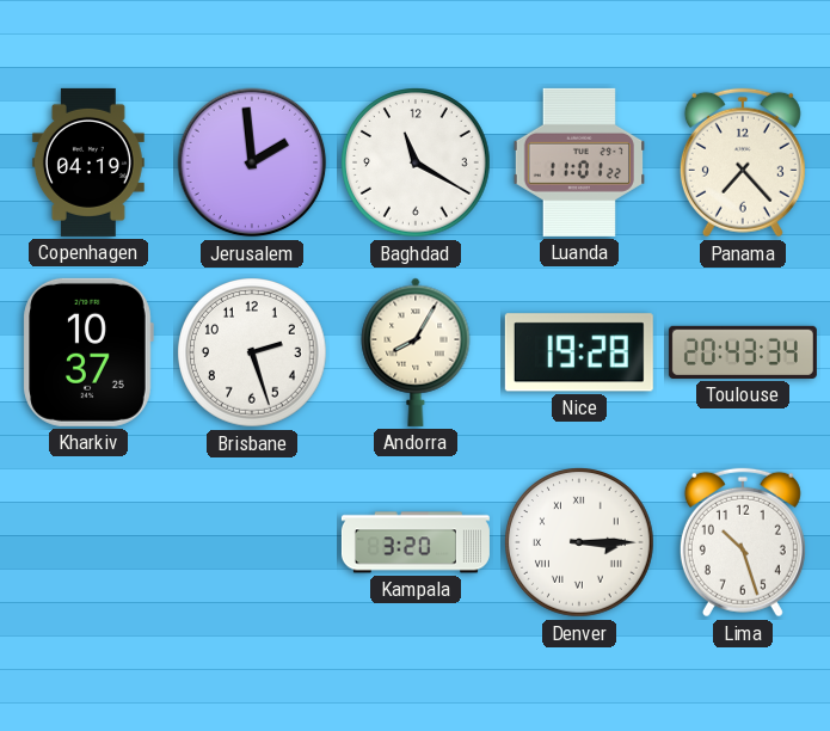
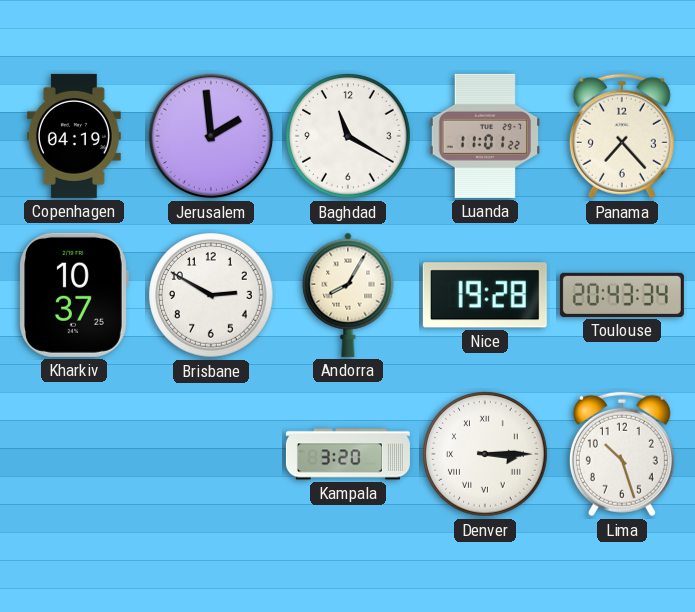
Brisbane: 2:27 -> 2:50
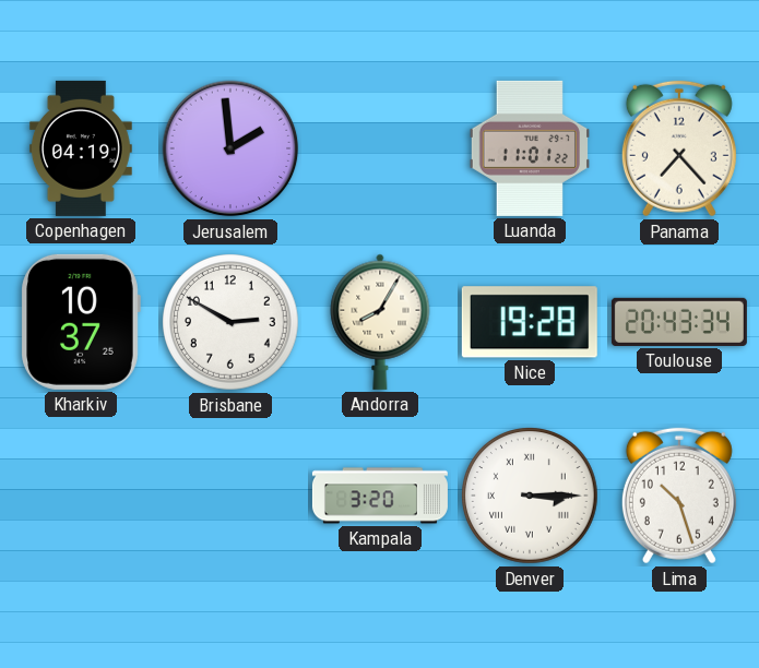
Baghdad: 11:20 -> none
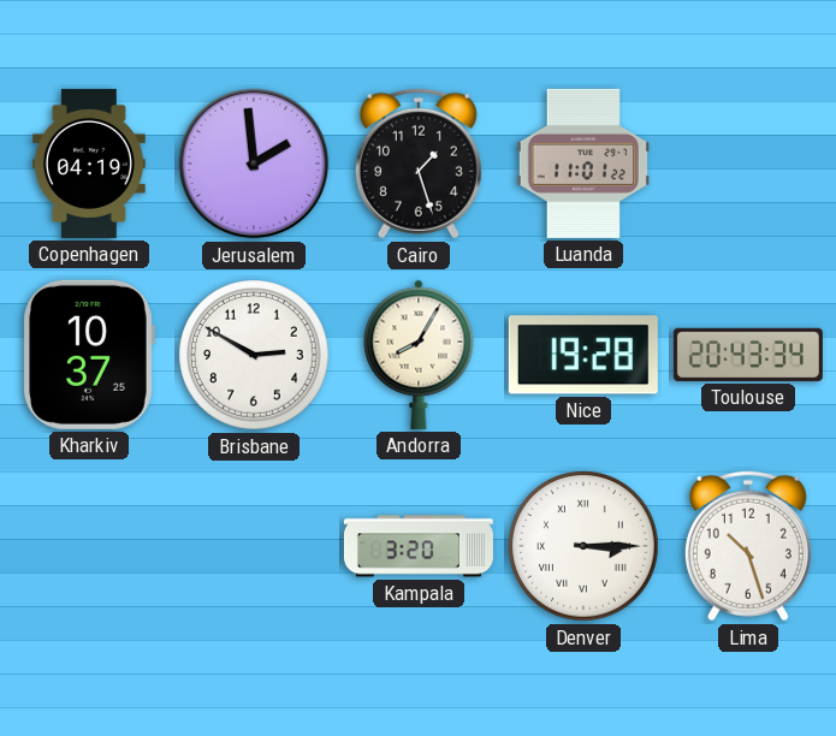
Cairo: none -> 1:27
Panama: 7:23 -> none
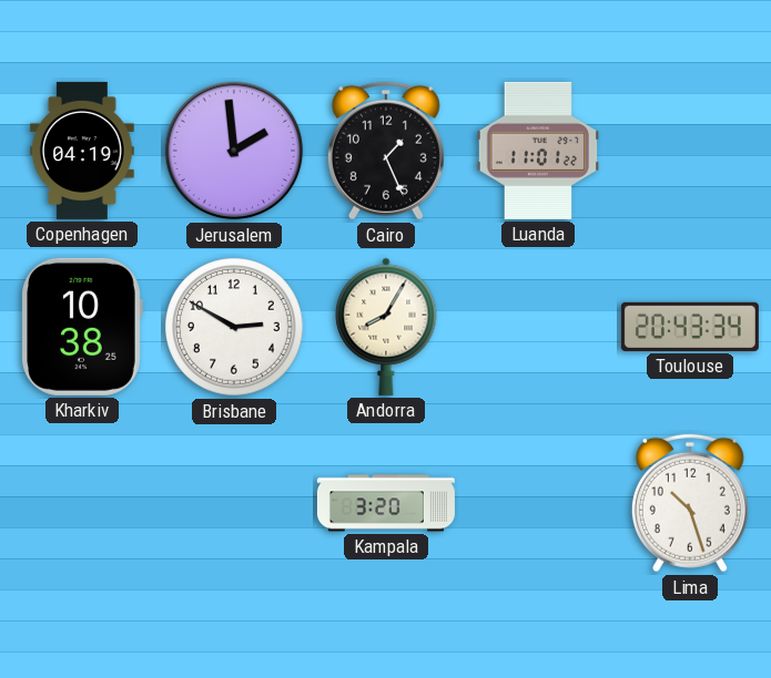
Cairo: 1:27 -> 1:26
Kharkiv: 10:37 -> 10:38
Nice: 19:28 -> none
Denver: 3:15 -> none
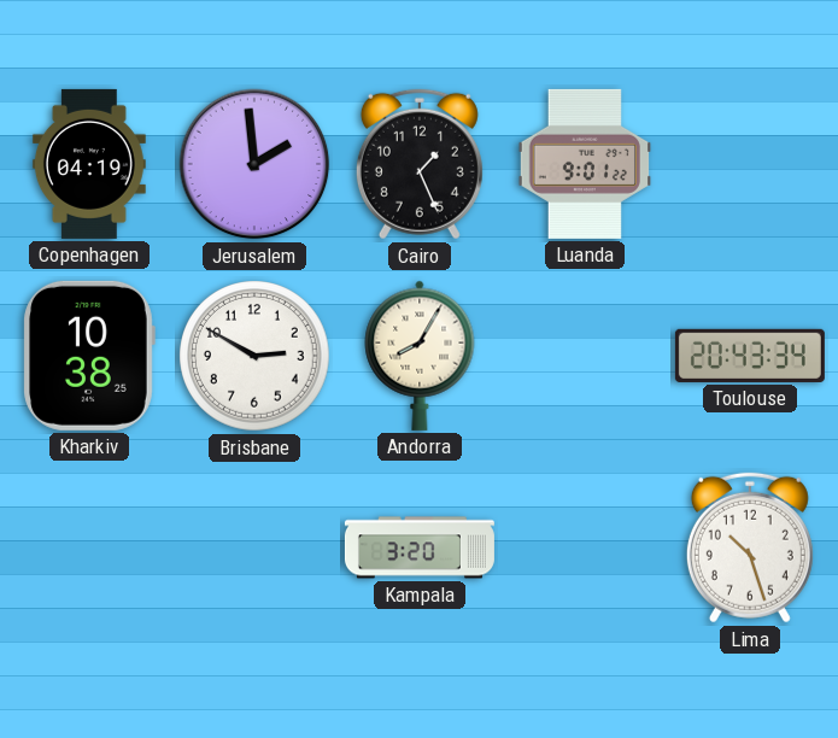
Luanda: 11:01 -> 9:01
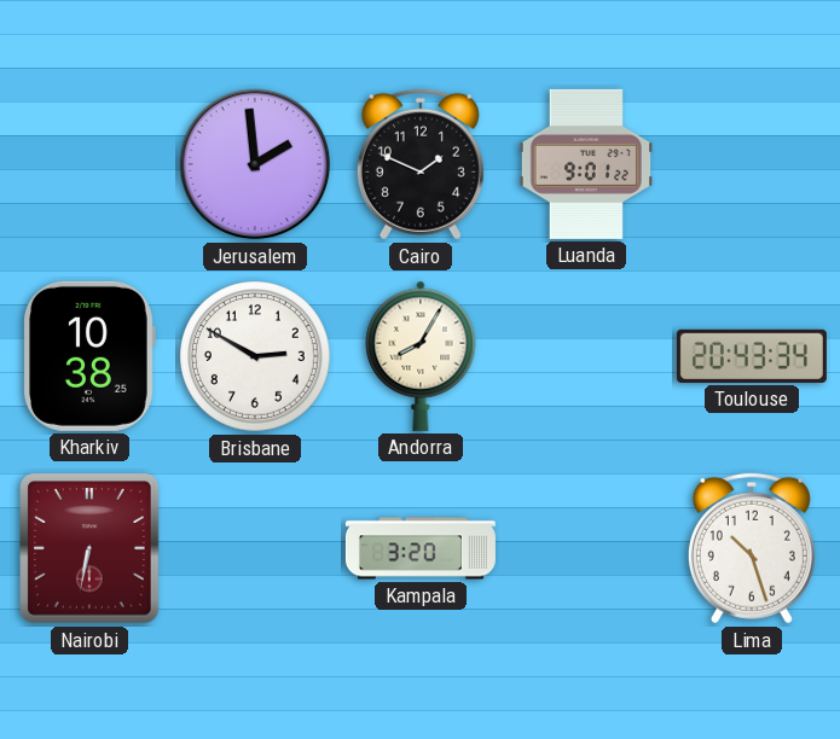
Copenhagen: 04:19 -> none
Cairo: 1:26 -> 1:49
Nairobi: none -> 6:32
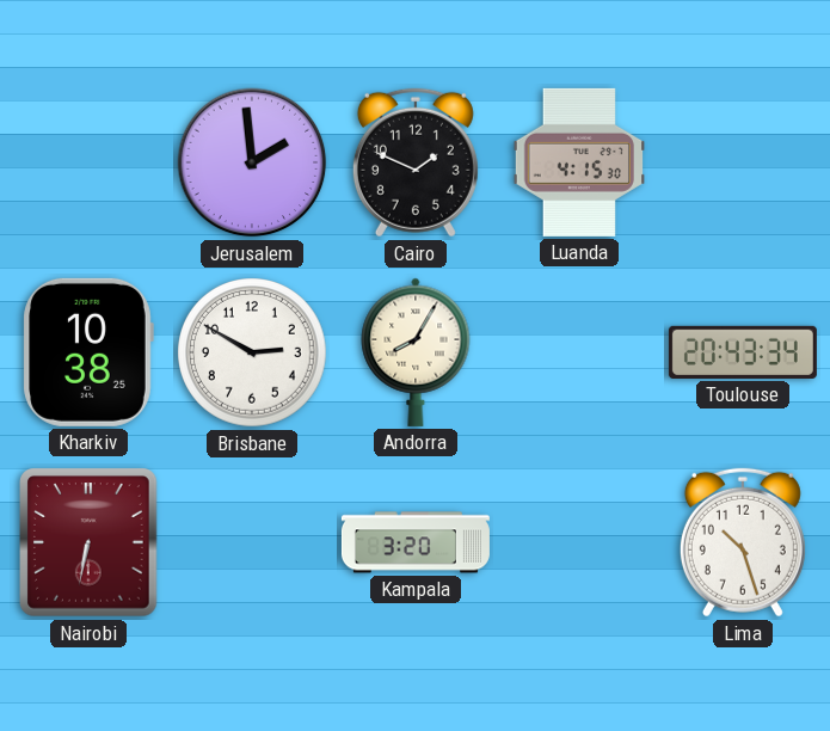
Luanda: 9:01 -> 4:15
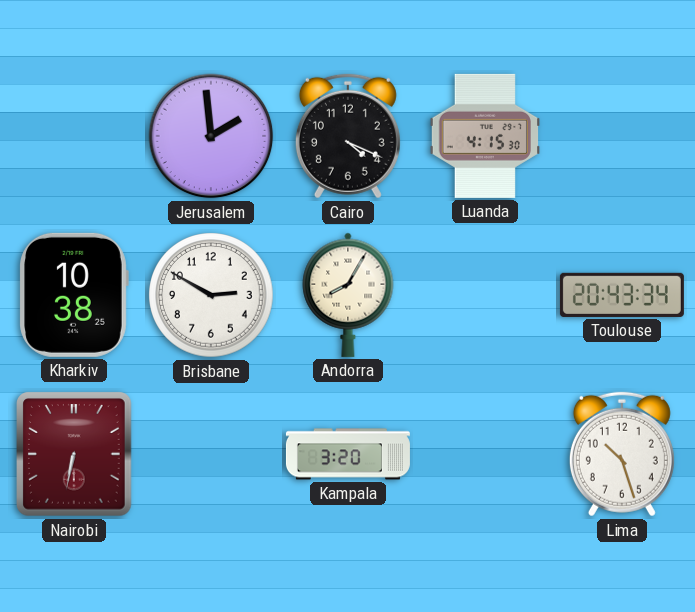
Cairo: 1:49 -> 4:19
